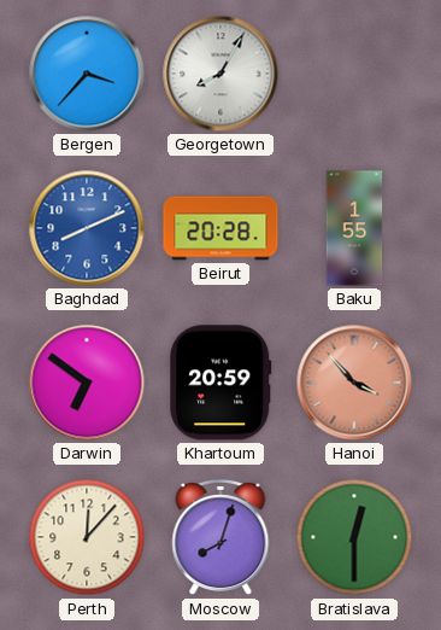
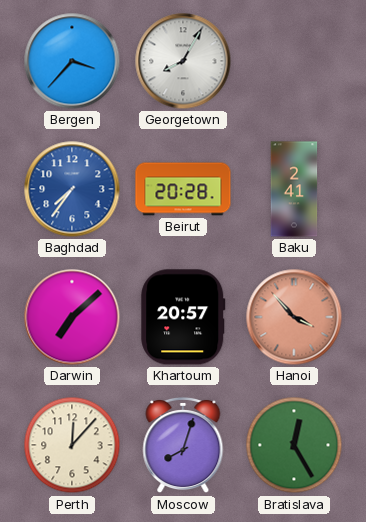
Baghdad: 8:11 -> 7:36
Baku: 1:55 -> 2:41
Darwin: 6:51 -> 7:08
Khartoum: 20:59 -> 20:57
Bratislava: 12:30 -> 12:25
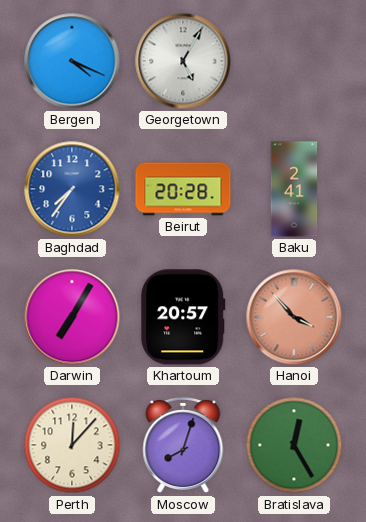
Bergen: 3:37 -> 4:19
Georgetown: 8:05 -> 5:05
Darwin: 7:08 -> 7:05
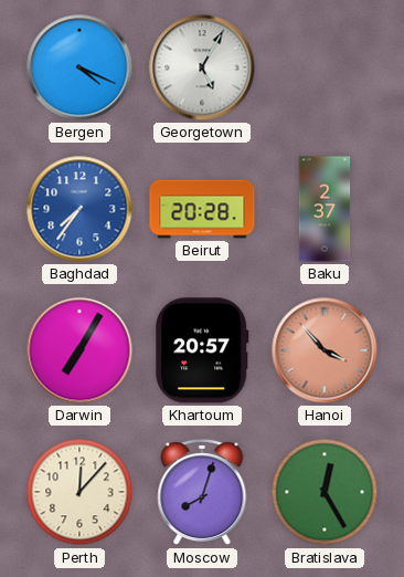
Baku: 2:41 -> 2:37
